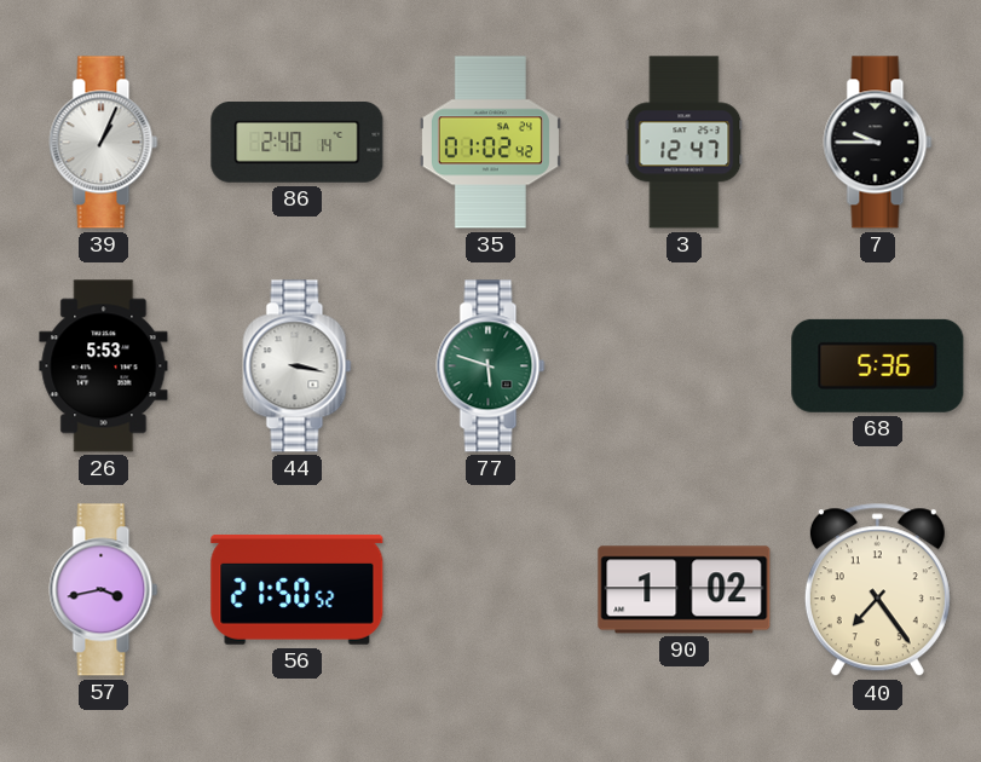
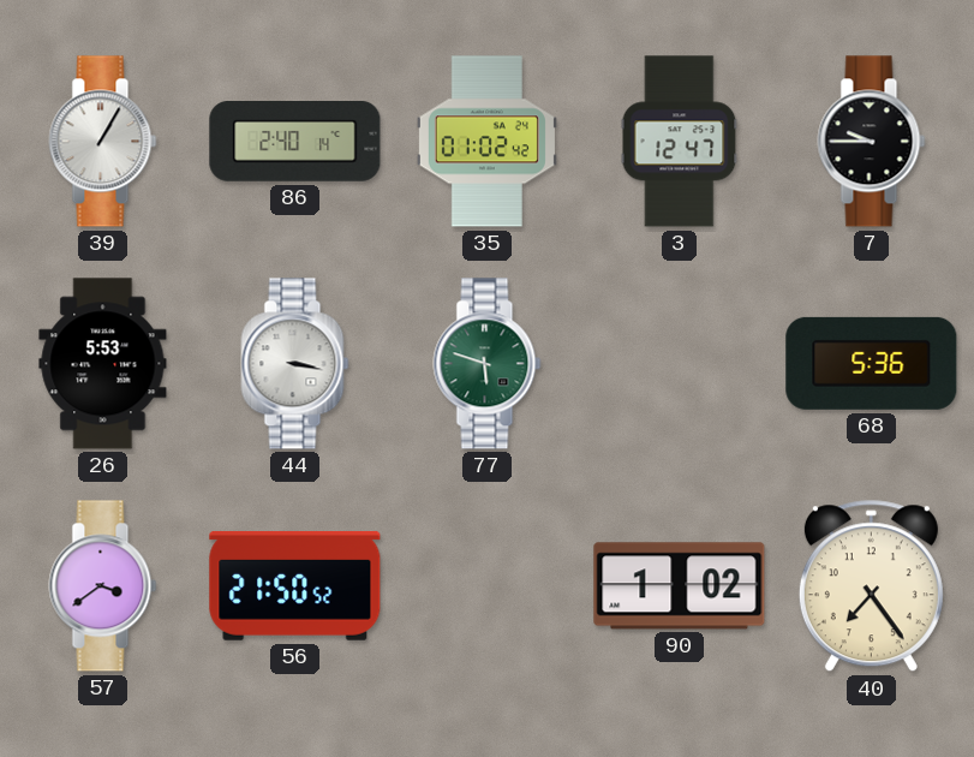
39: 1:04 -> 1:05
57: 3:43 -> 3:39
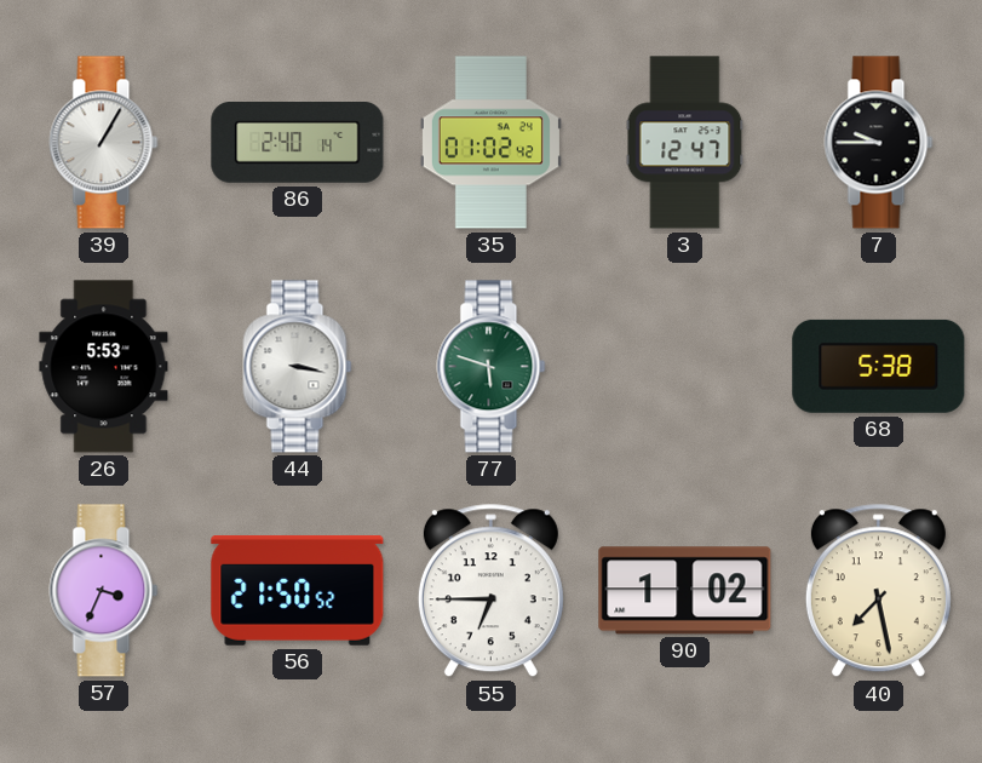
68: 5:36 -> 5:38
57: 3:39 -> 3:34
55: none -> 6:45
40: 7:24 -> 7:28
